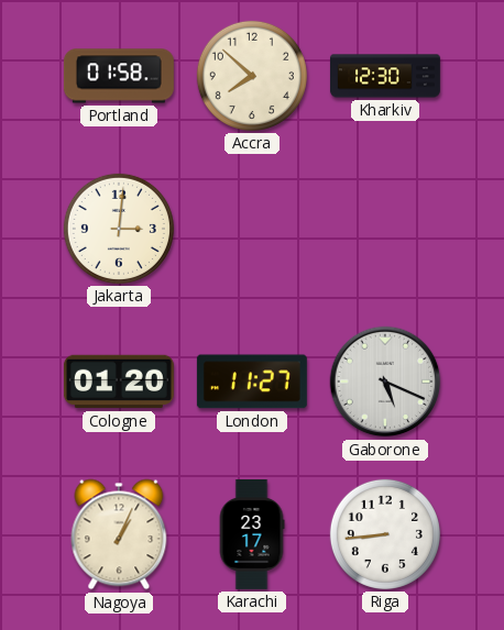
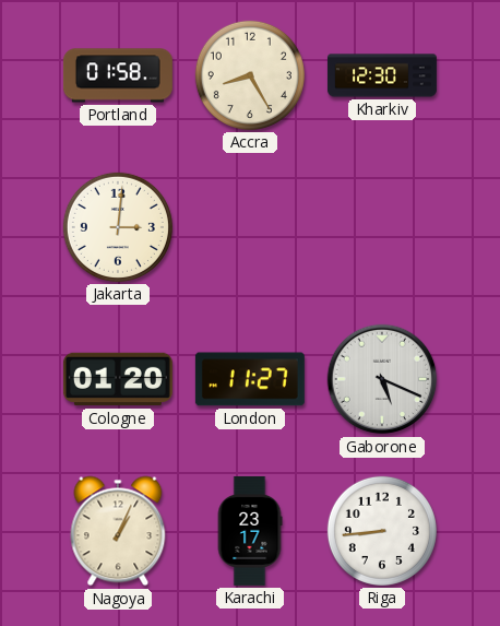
Accra: 7:52 -> 8:25
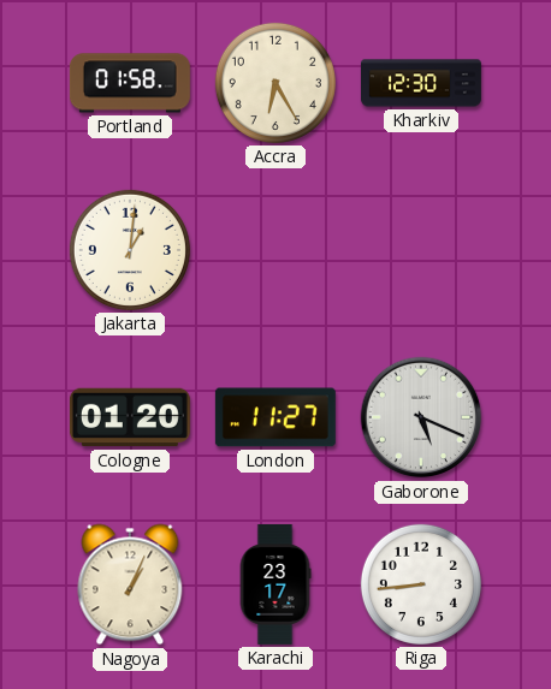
Accra: 8:25 -> 6:25
Jakarta: 3:01 -> 1:01
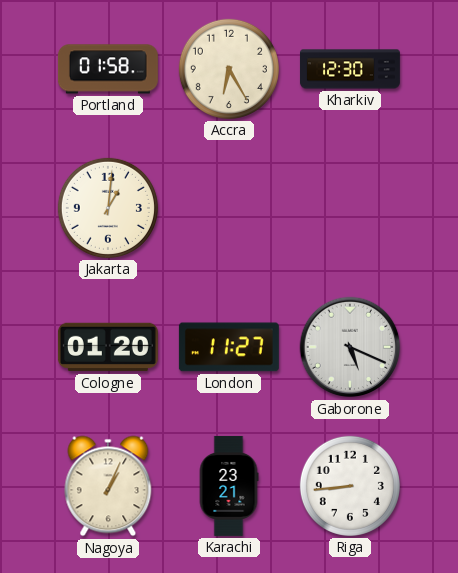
Karachi: 23:17 -> 23:21
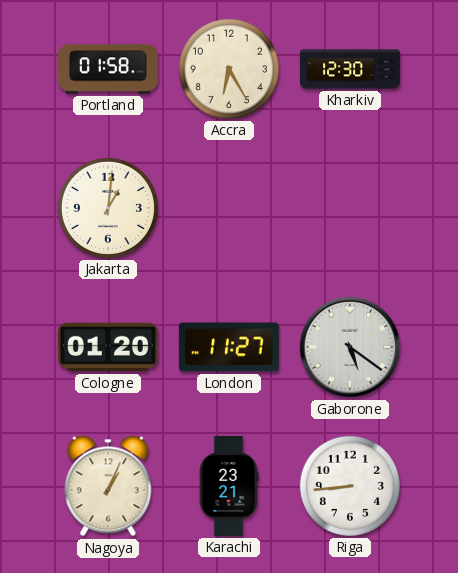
Gaborone: 5:19 -> 5:21
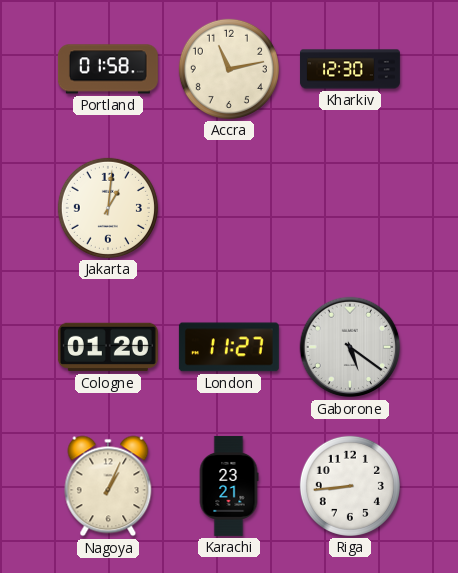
Accra: 6:25 -> 11:13
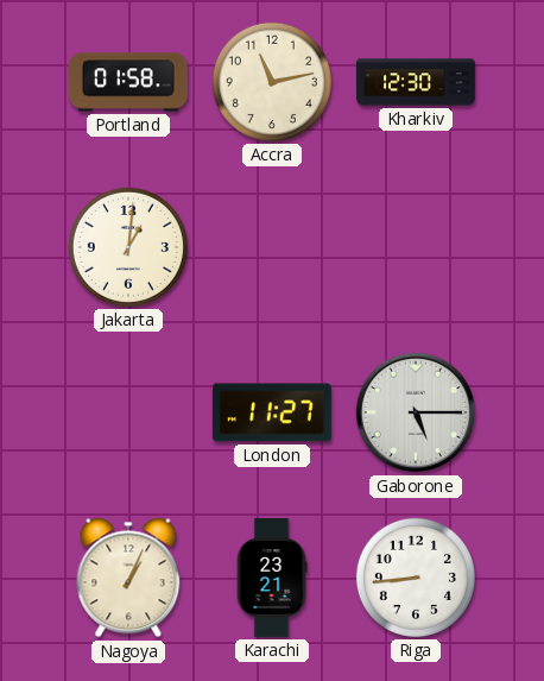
Cologne: 01:20 -> none
Gaborone: 5:21 -> 5:15
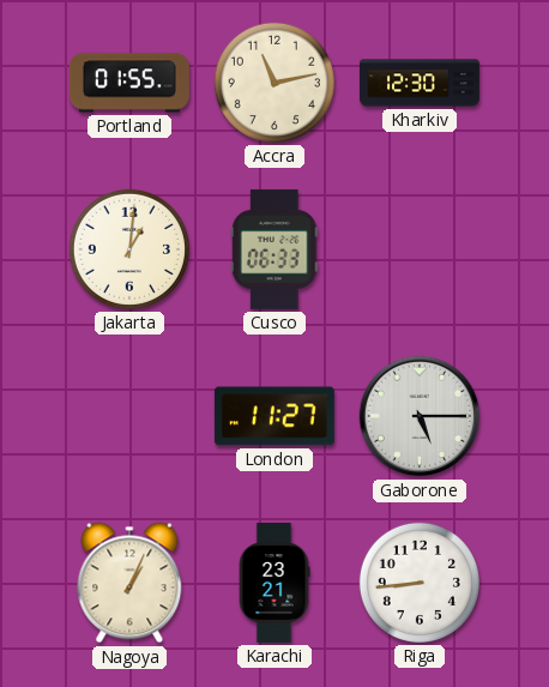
Portland: 01:58 -> 01:55
Cusco: none -> 06:33
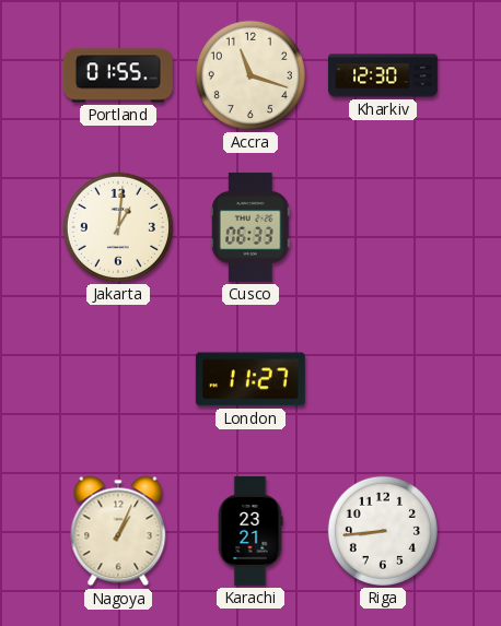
Accra: 11:13 -> 11:18
Gaborone: 5:15 -> none
